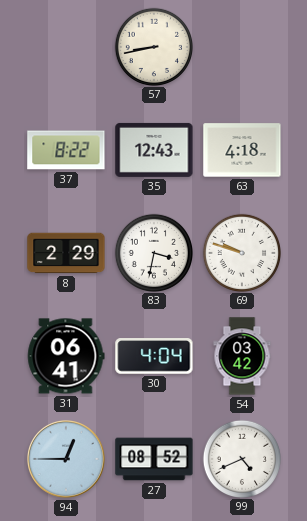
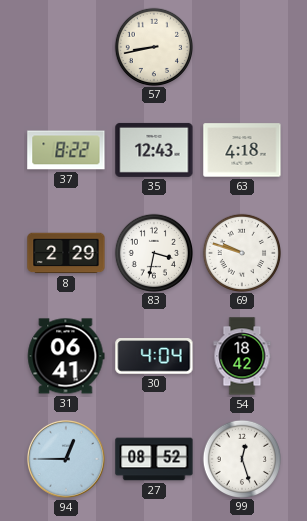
54: 03:42 -> 18:42
99: 4:41 -> 12:27
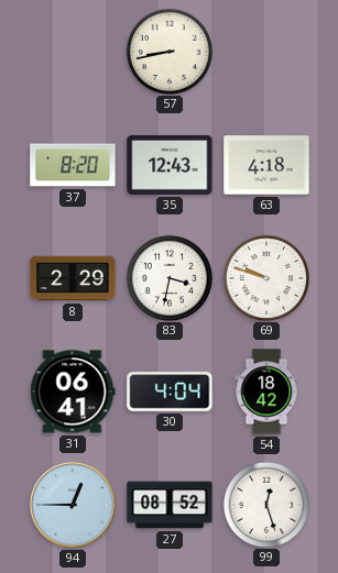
37: 8:22 -> 8:20
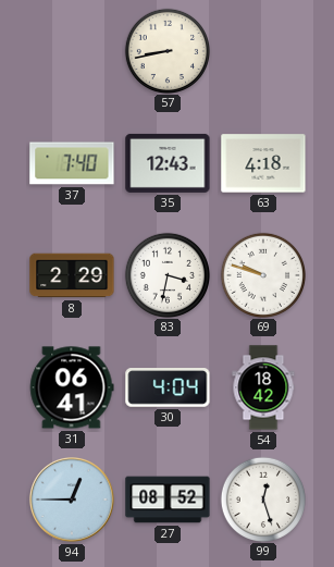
37: 8:20 -> 7:40
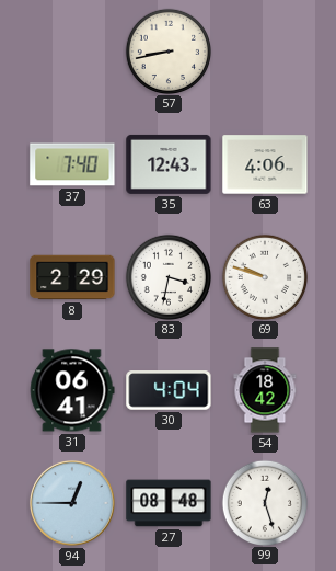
63: 4:18 -> 4:06
27: 08:52 -> 08:48
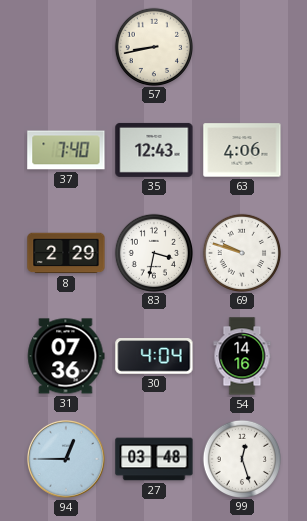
31: 06:41 -> 07:36
54: 18:42 -> 14:16
27: 08:48 -> 03:48
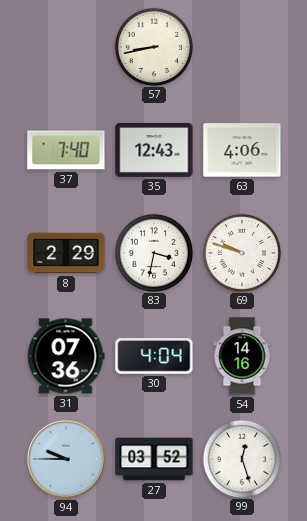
94: 12:45 -> 9:45
27: 03:48 -> 03:52
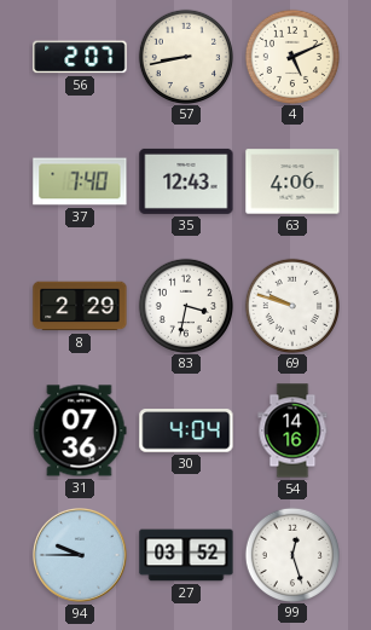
56: none -> 2:07
4: none -> 5:11
